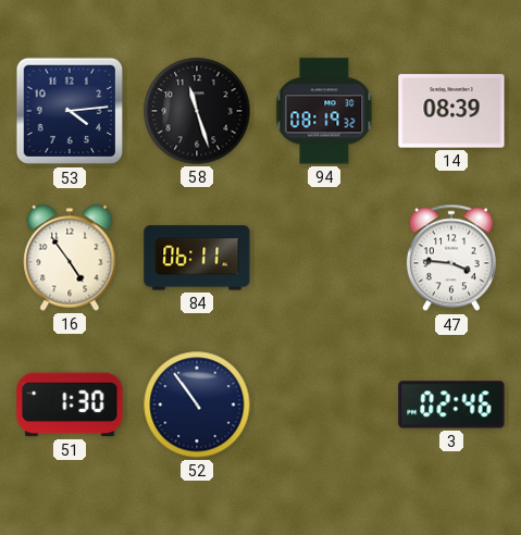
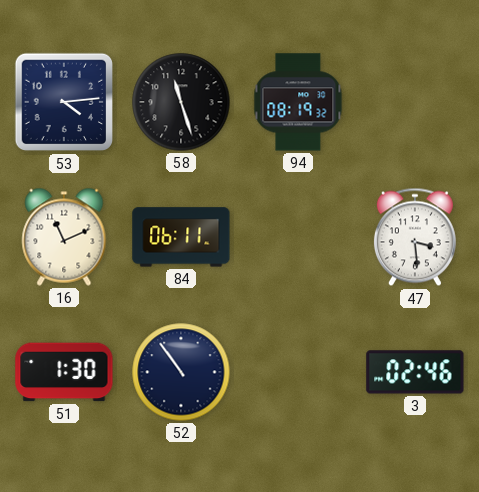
14: 08:39 -> none
16: 4:54 -> 11:11
47: 3:46 -> 3:29
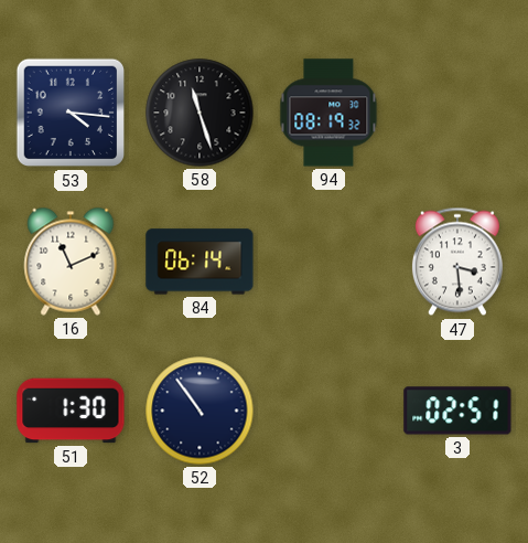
53: 4:14 -> 4:16
84: 06:11 -> 06:14
3: 02:46 -> 02:51
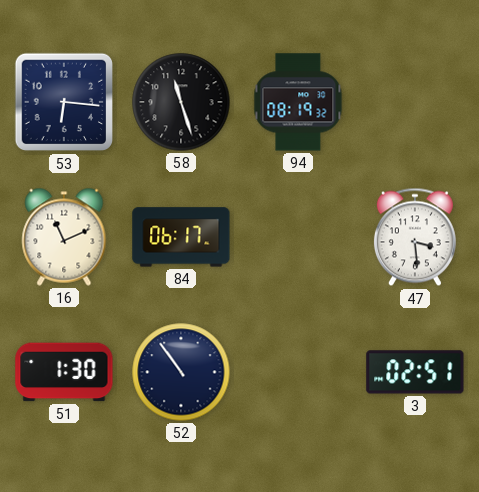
53: 4:16 -> 6:16
84: 06:14 -> 06:17
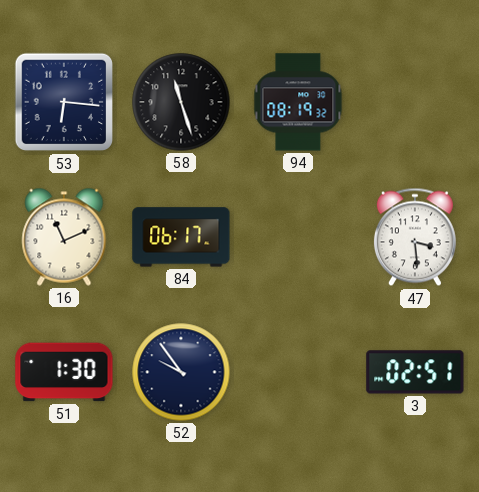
52: 10:54 -> 9:54
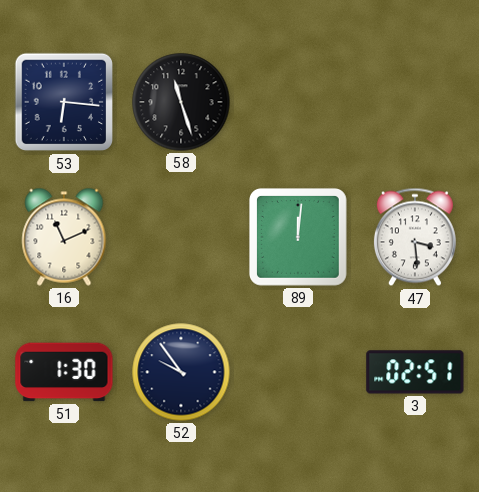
94: 08:19 -> none
84: 06:17 -> none
89: none -> 12:01
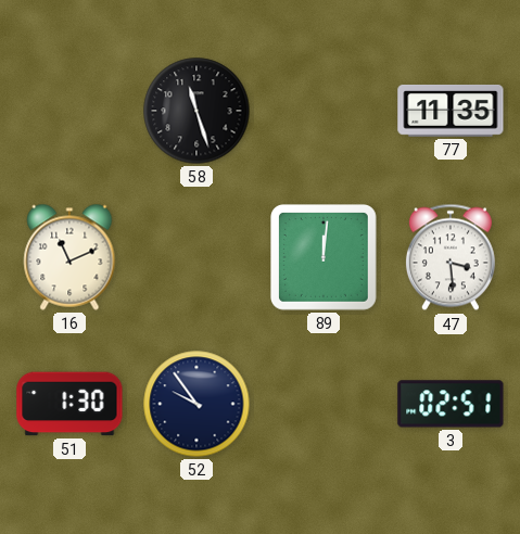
53: 6:16 -> none
77: none -> 11:35
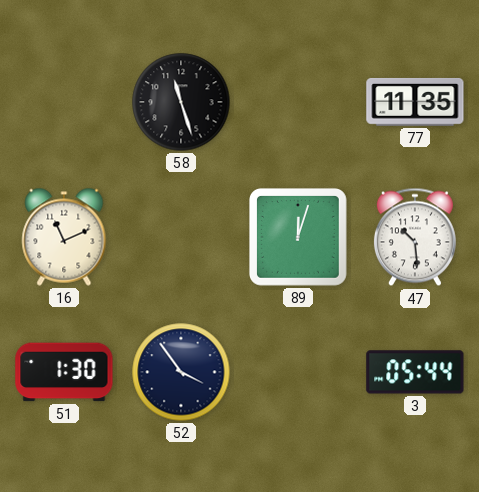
89: 12:01 -> 12:03
47: 3:29 -> 10:29
52: 9:54 -> 3:54
3: 02:51 -> 05:44
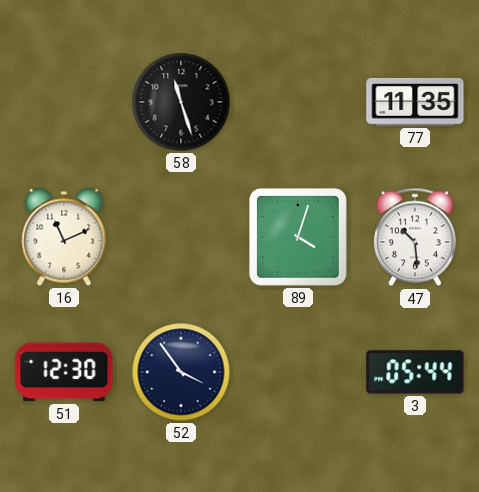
89: 12:03 -> 4:03
51: 1:30 -> 12:30
